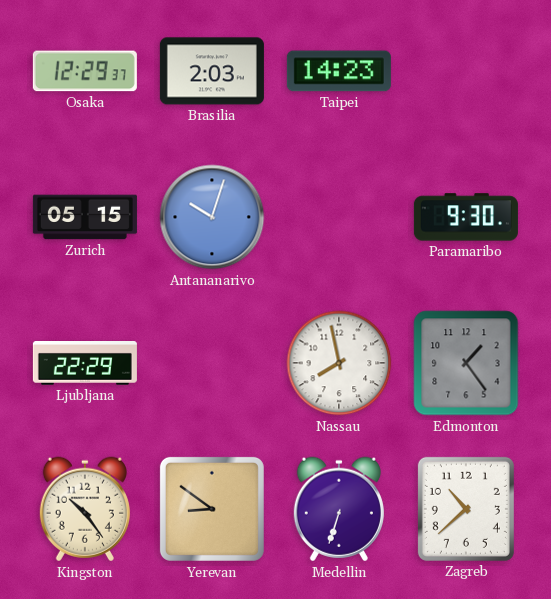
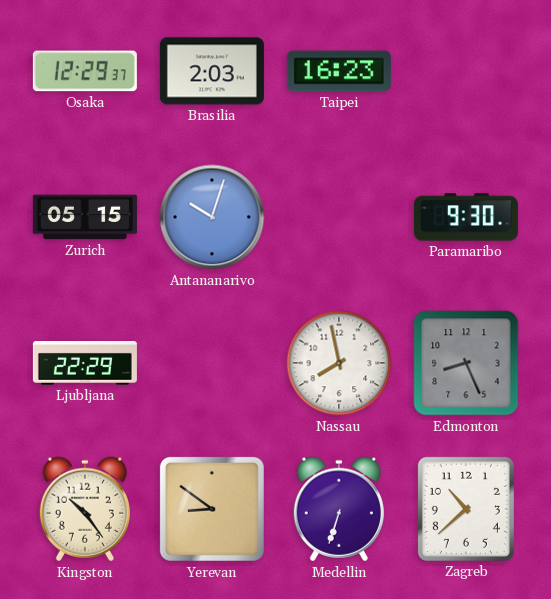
Taipei: 14:23 -> 16:23
Edmonton: 1:24 -> 8:26
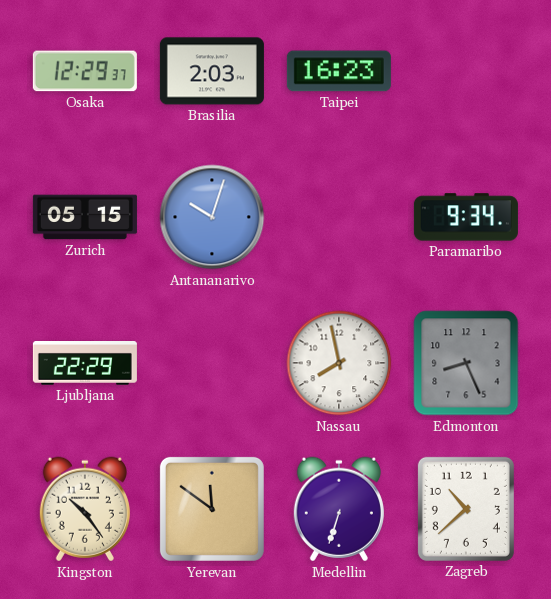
Paramaribo: 9:30 -> 9:34
Yerevan: 8:51 -> 11:51
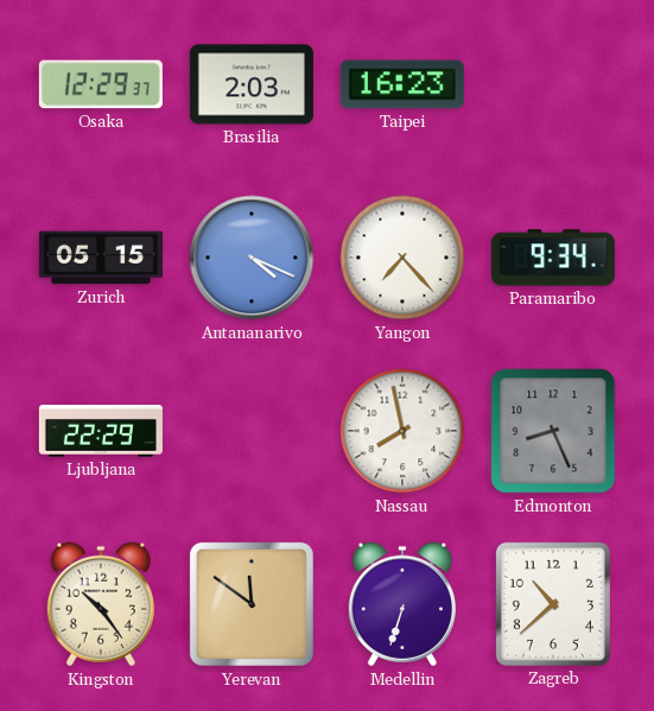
Antananarivo: 10:03 -> 4:19
Yangon: none -> 7:23
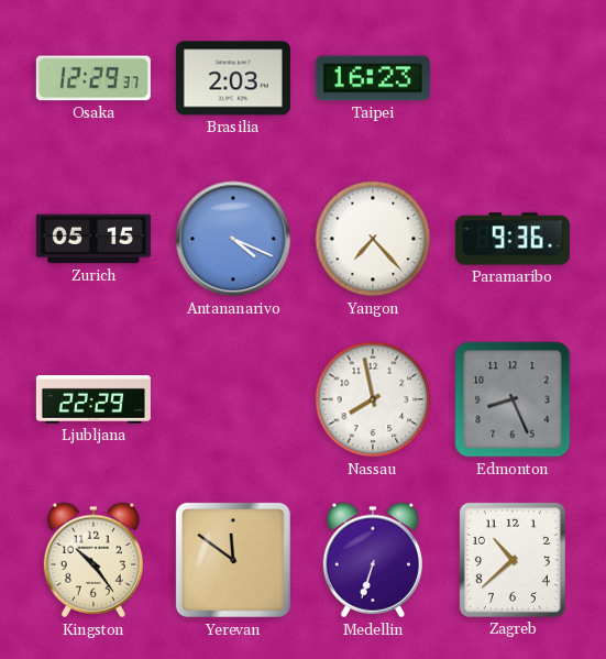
Paramaribo: 9:34 -> 9:36
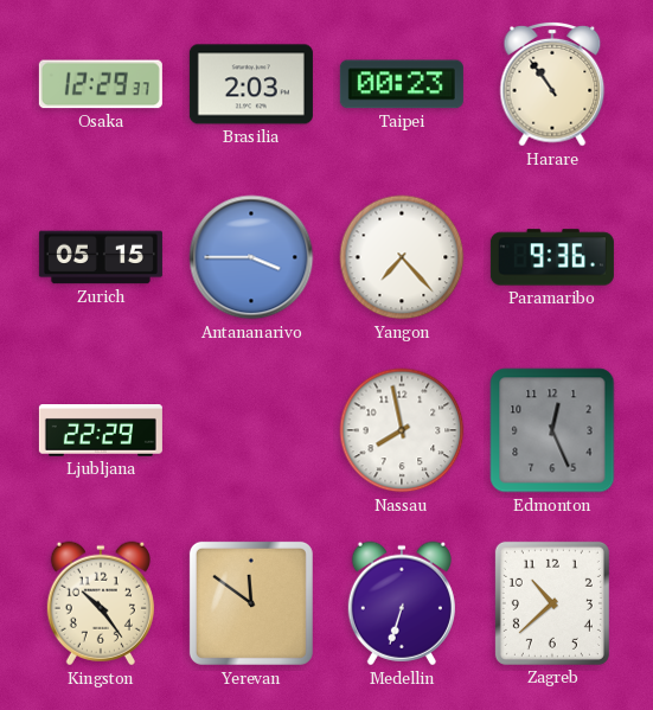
Taipei: 16:23 -> 00:23
Harare: none -> 10:54
Antananarivo: 4:19 -> 3:45
Edmonton: 8:26 -> 12:26
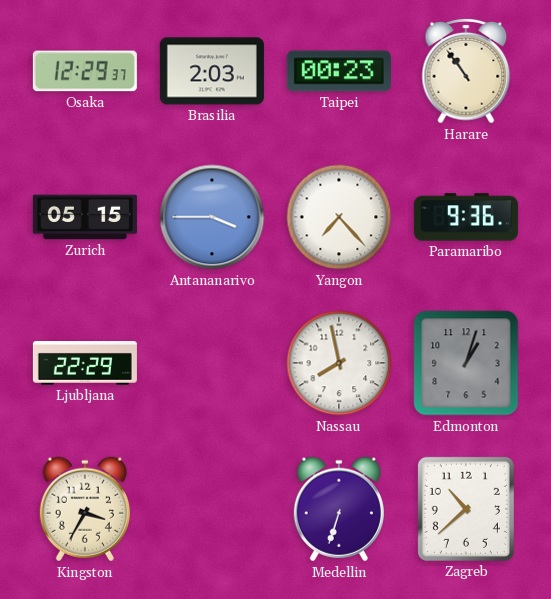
Edmonton: 12:26 -> 1:03
Kingston: 10:24 -> 3:35
Yerevan: 11:51 -> none
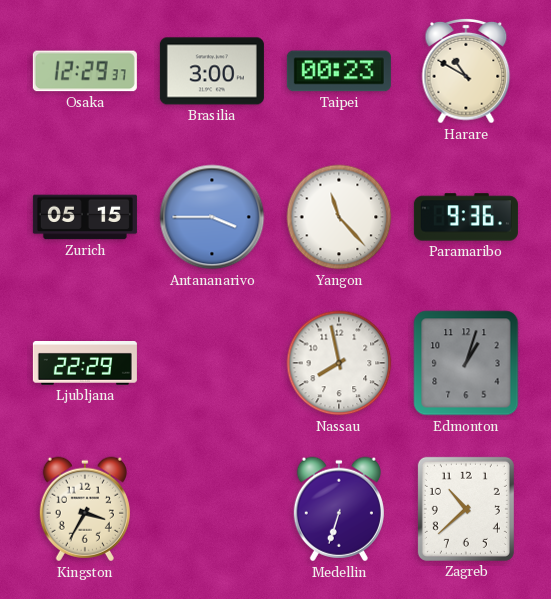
Brasilia: 2:03 -> 3:00
Harare: 10:54 -> 10:50
Yangon: 7:23 -> 11:23
